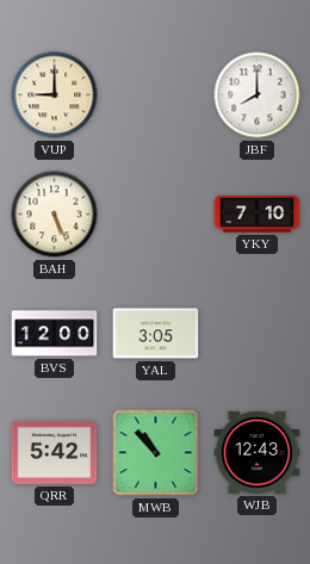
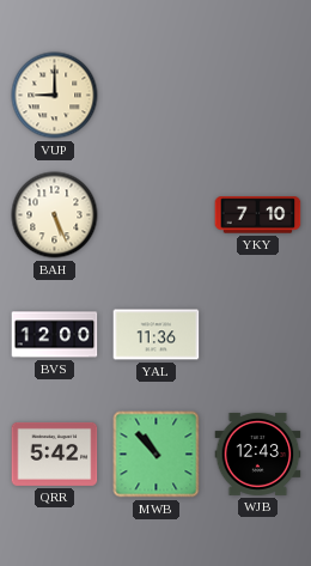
JBF: 8:00 -> none
YAL: 3:05 -> 11:36
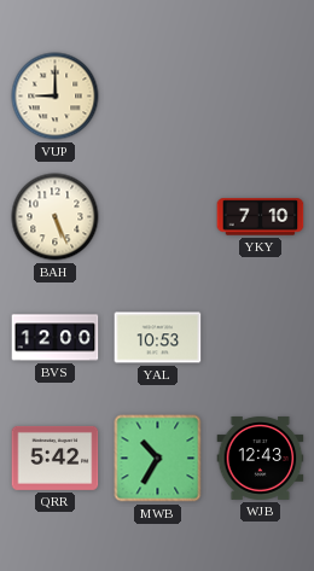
YAL: 11:36 -> 10:53
MWB: 10:53 -> 10:35
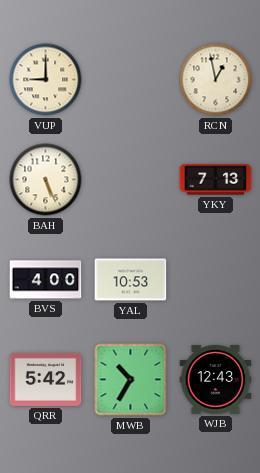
RCN: none -> 12:58
YKY: 7:10 -> 7:13
BVS: 12:00 -> 4:00
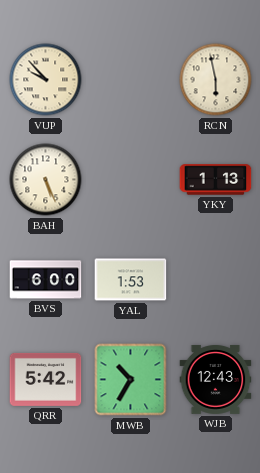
VUP: 9:00 -> 9:53
RCN: 12:58 -> 5:58
YKY: 7:13 -> 1:13
BVS: 4:00 -> 6:00
YAL: 10:53 -> 1:53
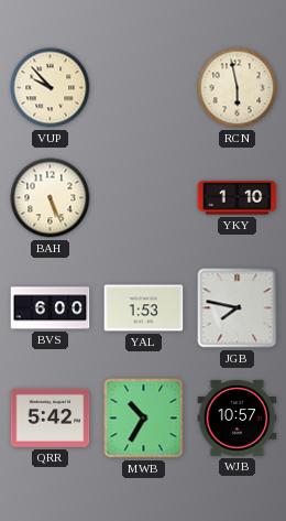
YKY: 1:13 -> 1:10
JGB: none -> 7:47
WJB: 12:43 -> 10:57
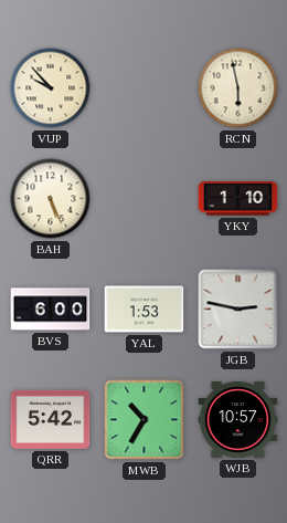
JGB: 7:47 -> 2:47
